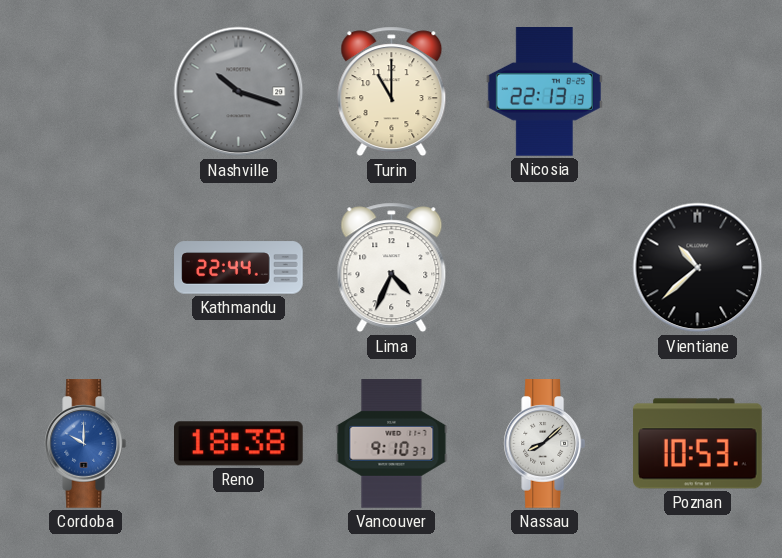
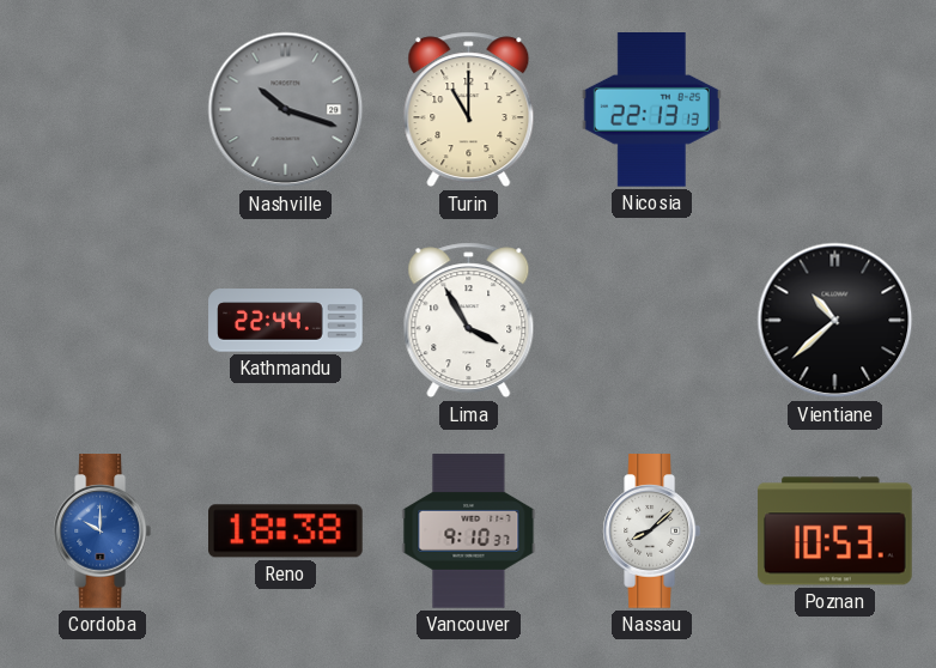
Lima: 4:34 -> 3:55
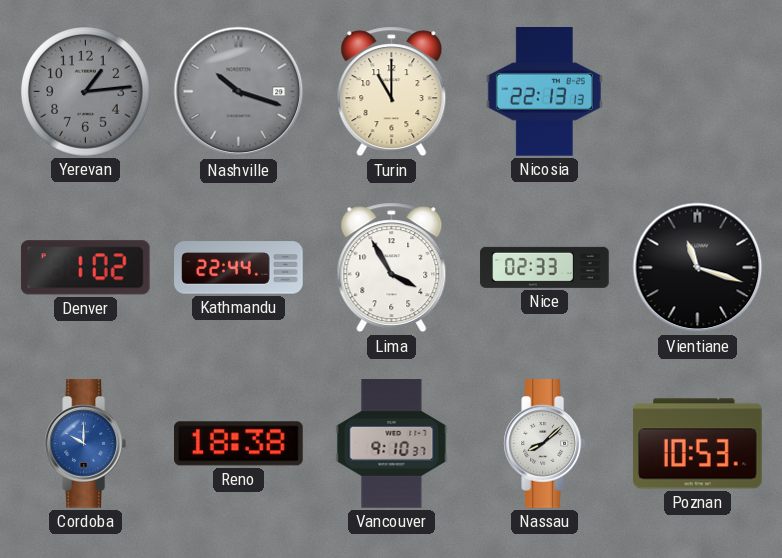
Yerevan: none -> 1:14
Denver: none -> 1:02
Nice: none -> 02:33
Vientiane: 10:38 -> 11:18
